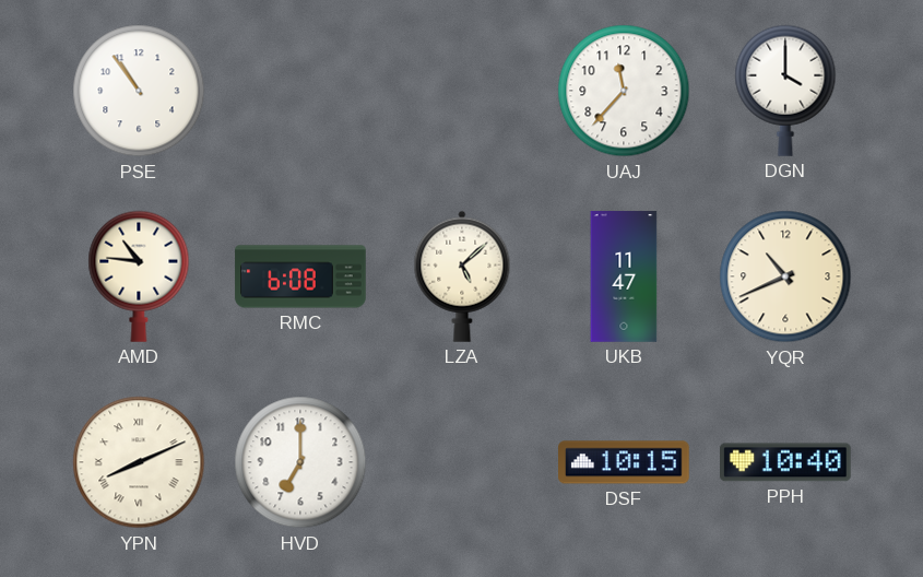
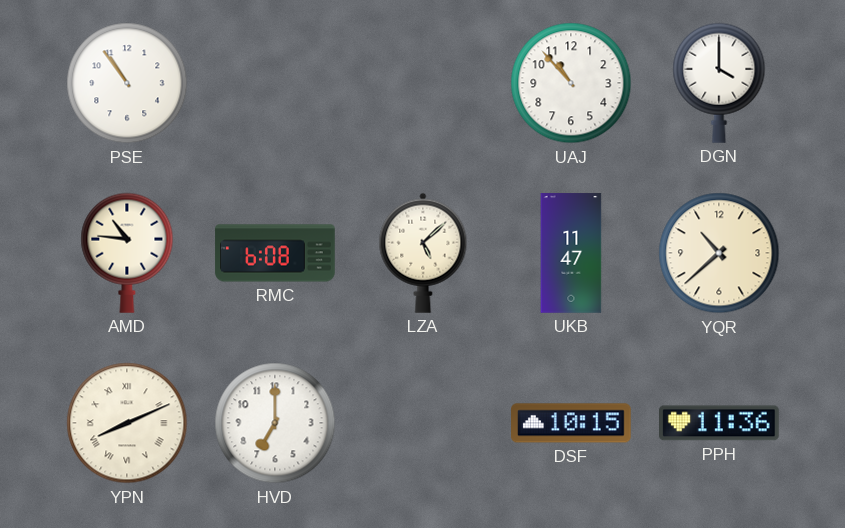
UAJ: 11:37 -> 10:53
YQR: 10:41 -> 10:38
PPH: 10:40 -> 11:36
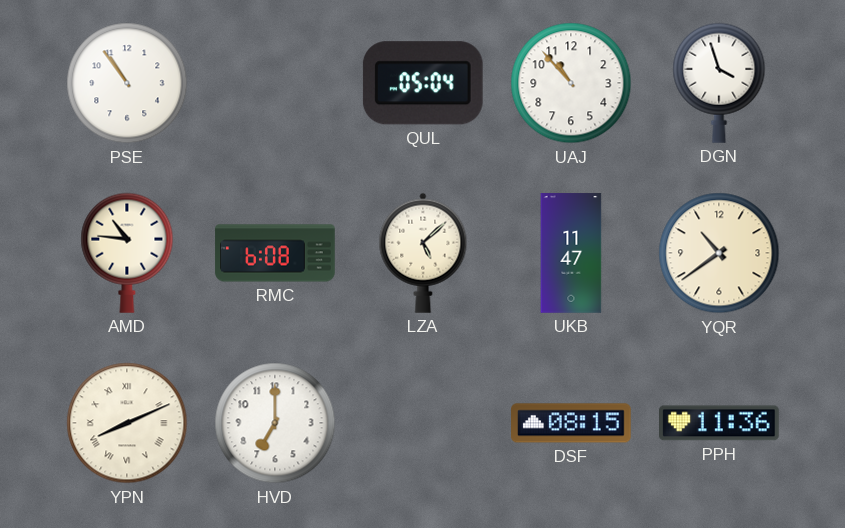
QUL: none -> 05:04
DGN: 4:00 -> 3:57
YQR: 10:38 -> 10:39
DSF: 10:15 -> 08:15
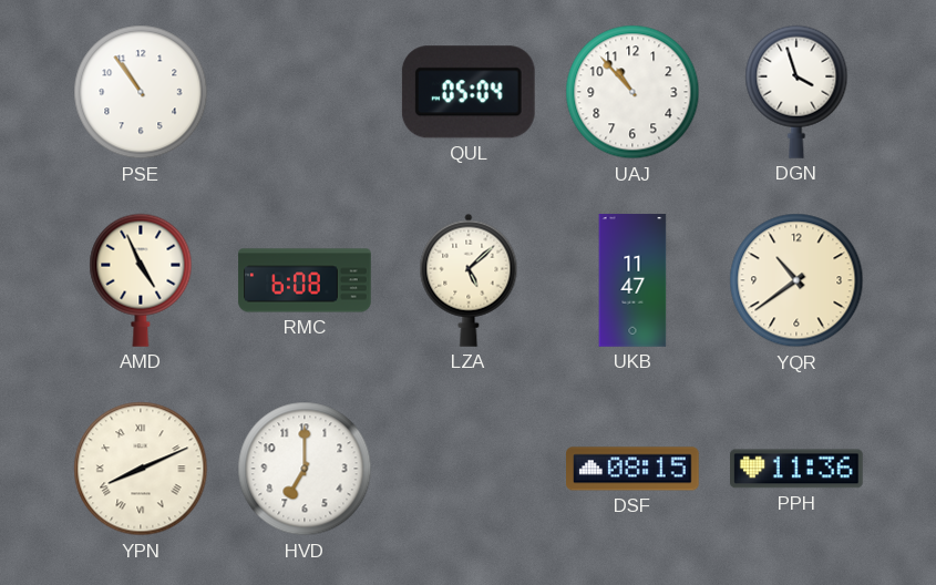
AMD: 10:46 -> 4:56
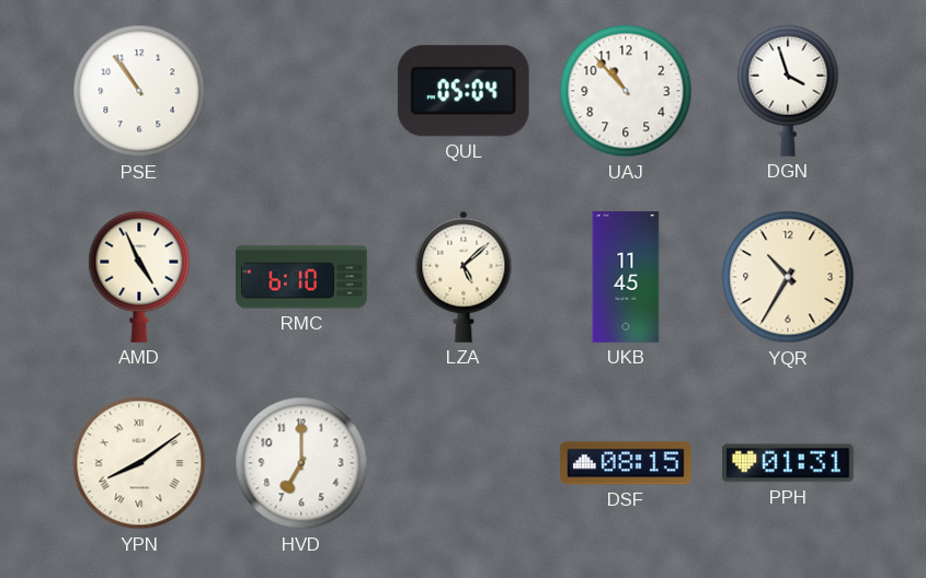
RMC: 6:08 -> 6:10
UKB: 11:47 -> 11:45
YQR: 10:39 -> 10:35
YPN: 8:11 -> 8:09
PPH: 11:36 -> 01:31
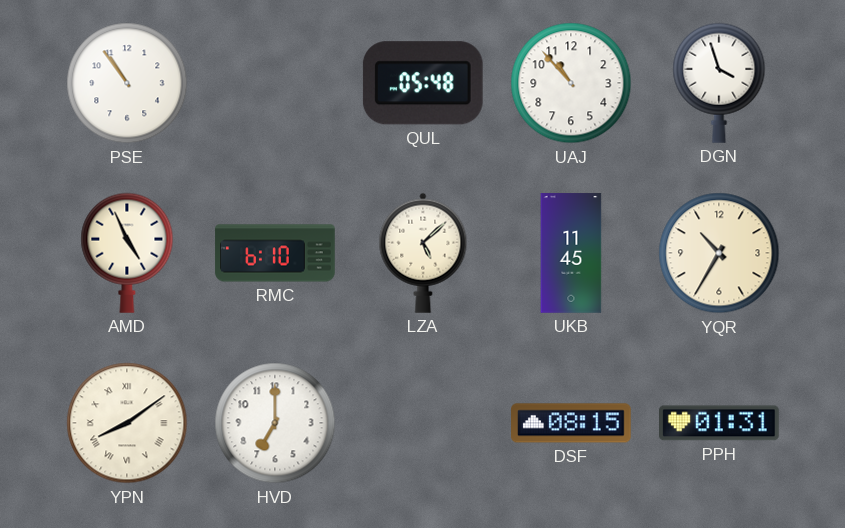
QUL: 05:04 -> 05:48
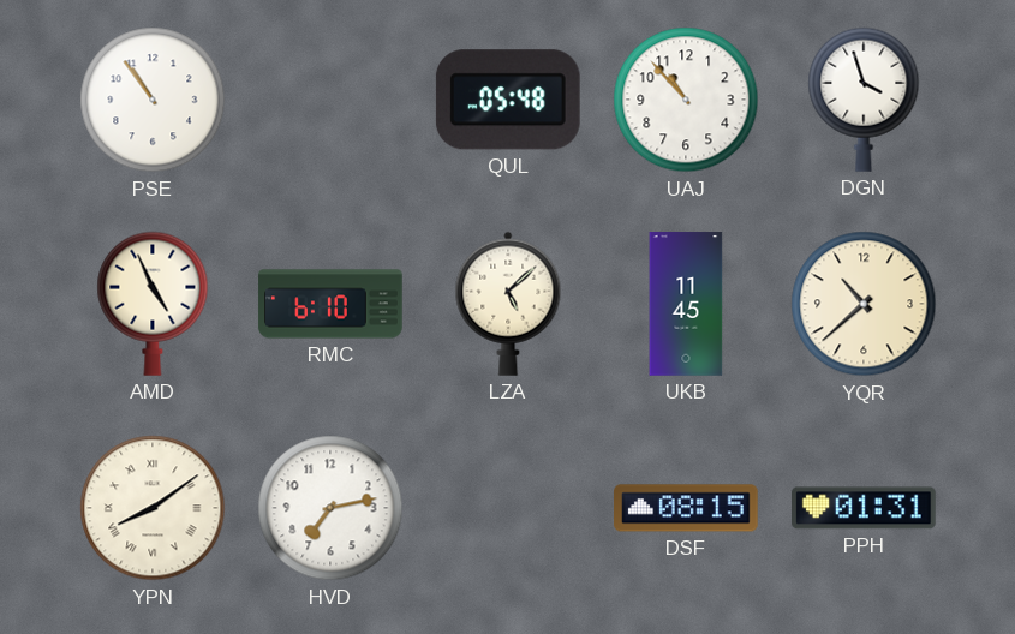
YQR: 10:35 -> 10:38
HVD: 7:00 -> 7:13
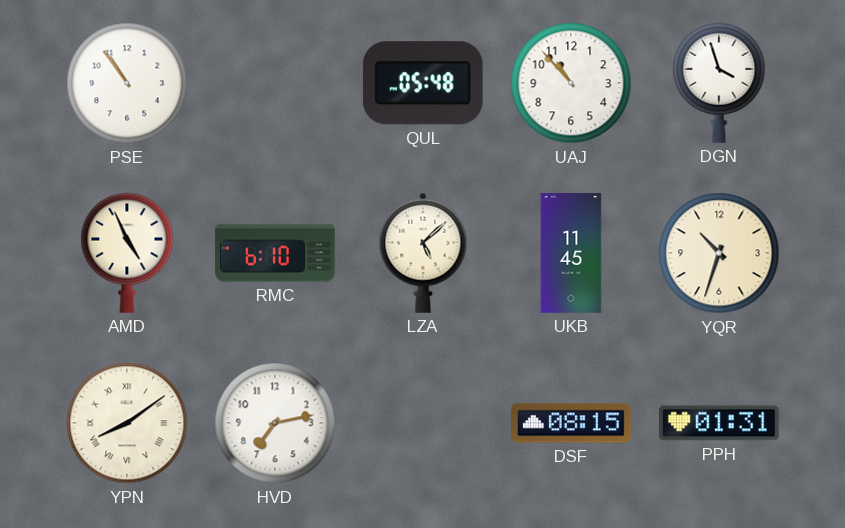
YQR: 10:38 -> 10:33
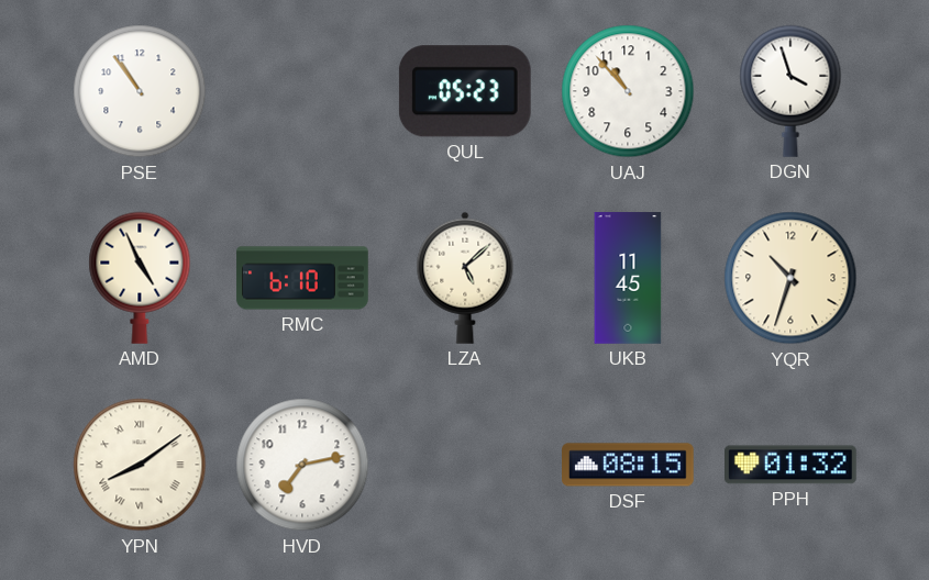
QUL: 05:48 -> 05:23
PPH: 01:31 -> 01:32
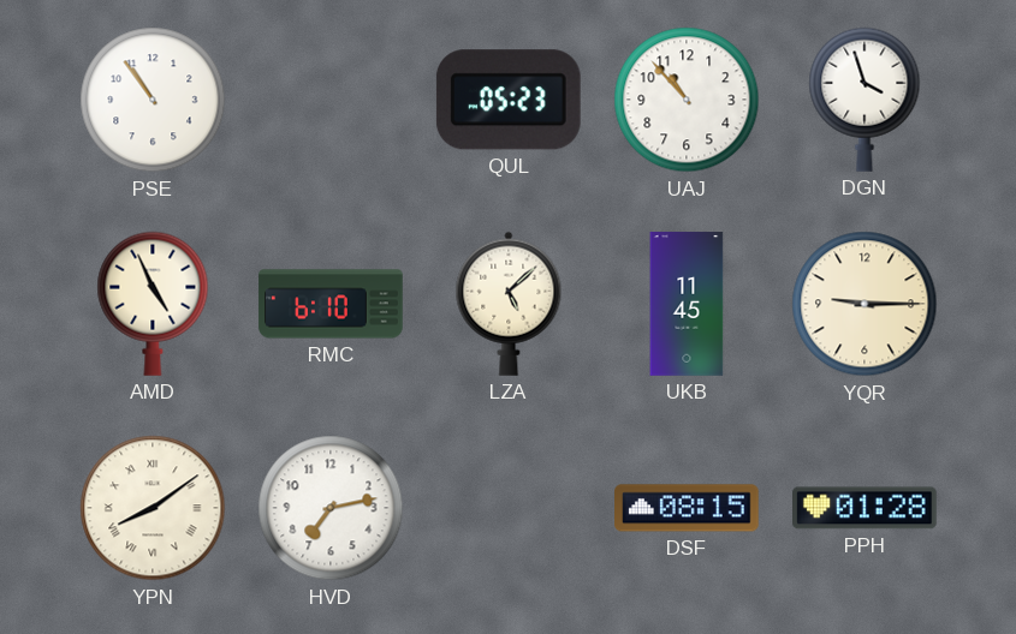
YQR: 10:33 -> 9:15
PPH: 01:32 -> 01:28
